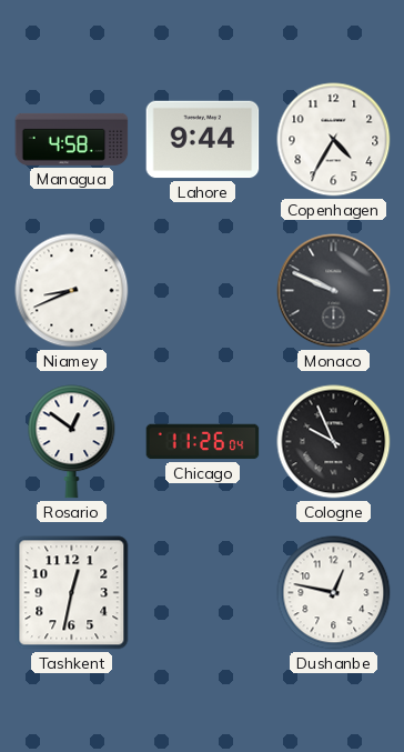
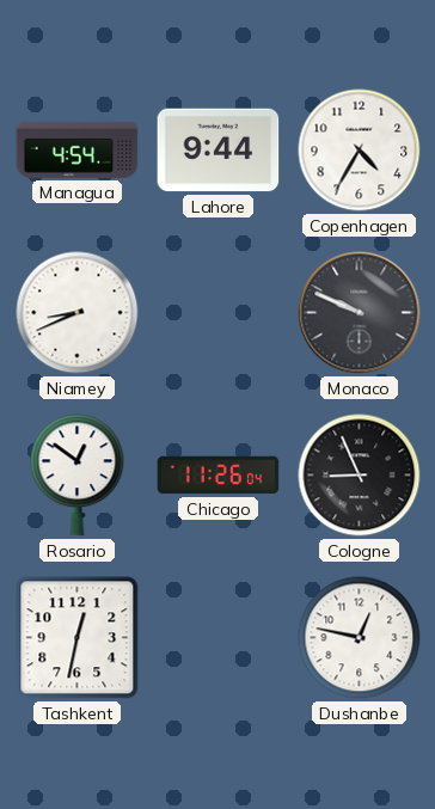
Managua: 4:58 -> 4:54
Cologne: 9:56 -> 8:56
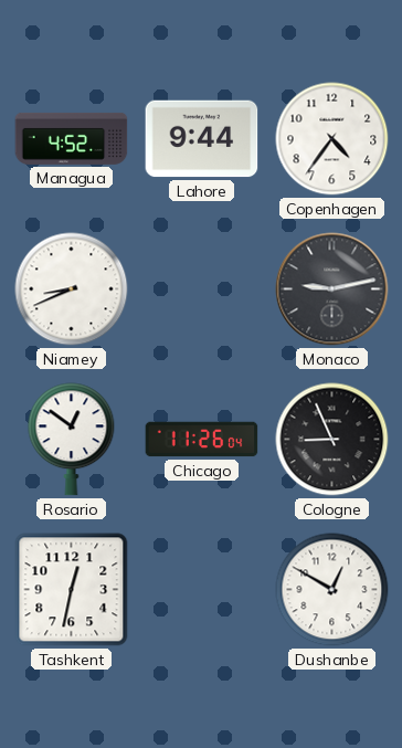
Managua: 4:54 -> 4:52
Copenhagen: 4:35 -> 4:36
Monaco: 9:49 -> 9:13
Dushanbe: 12:47 -> 12:50
